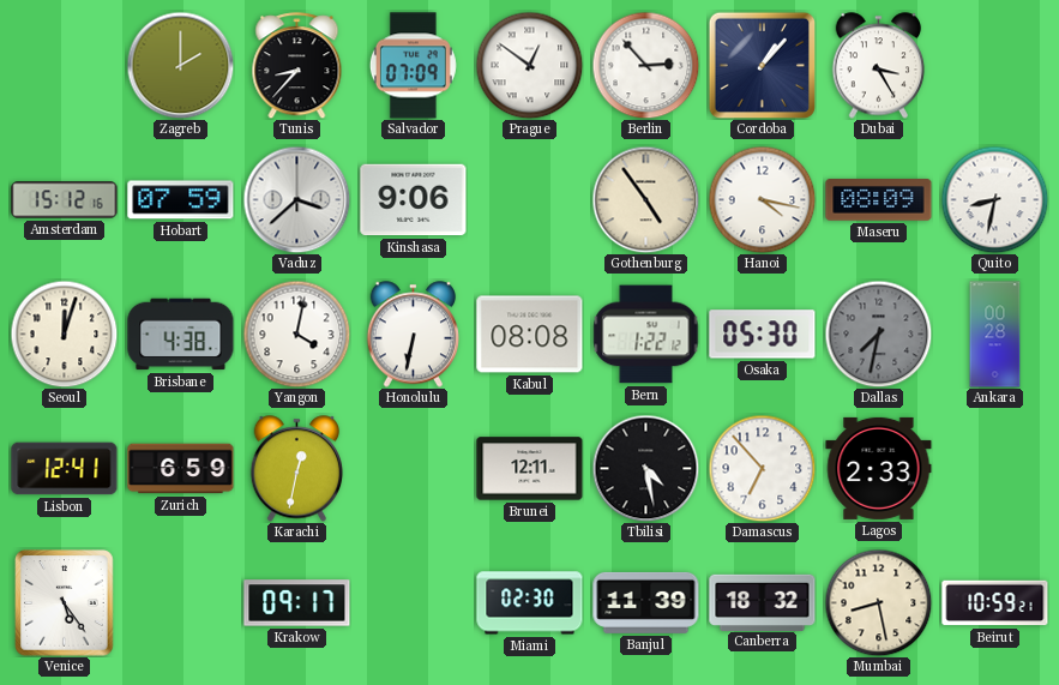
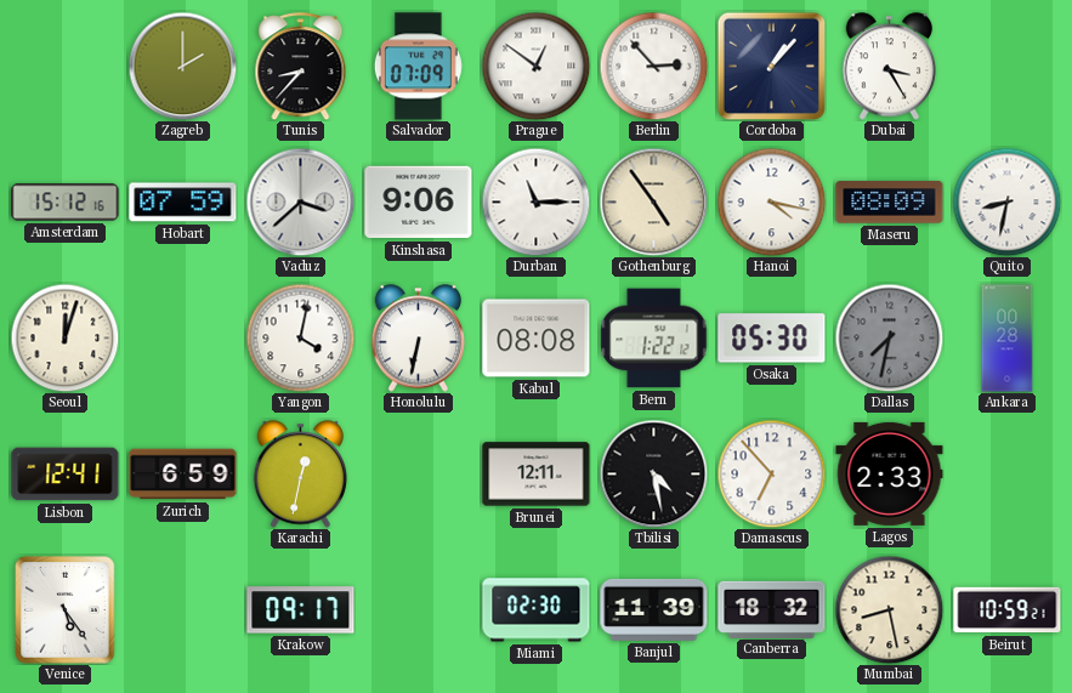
Durban: none -> 11:15
Brisbane: 4:38 -> none
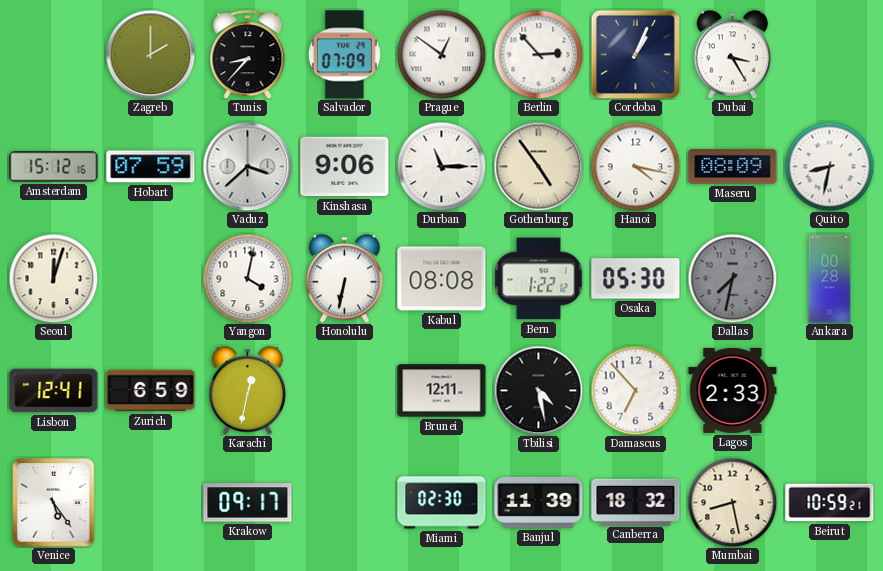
Cordoba: 1:07 -> 1:04
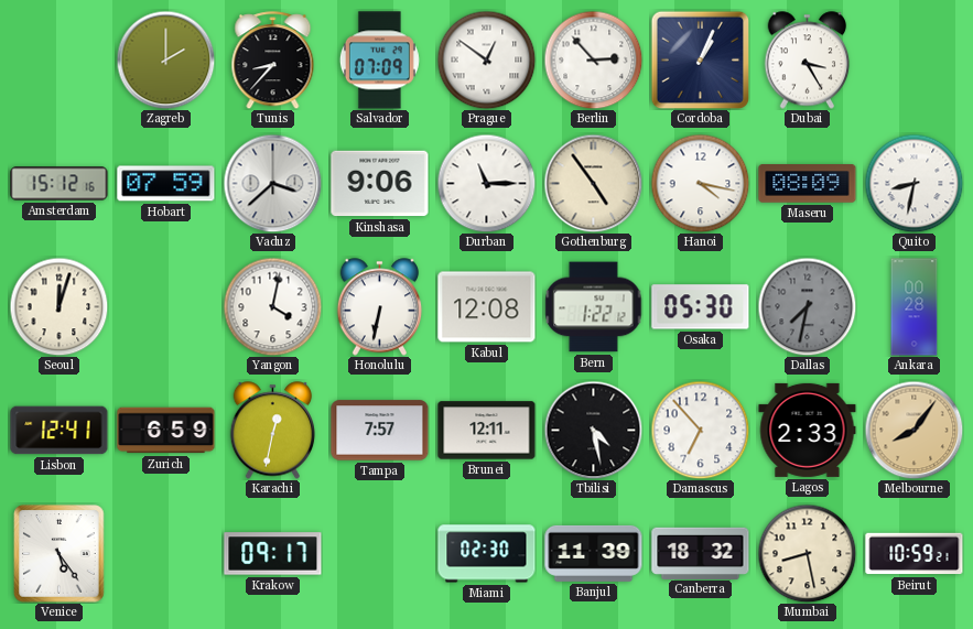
Kabul: 08:08 -> 12:08
Tampa: none -> 7:57
Melbourne: none -> 8:06
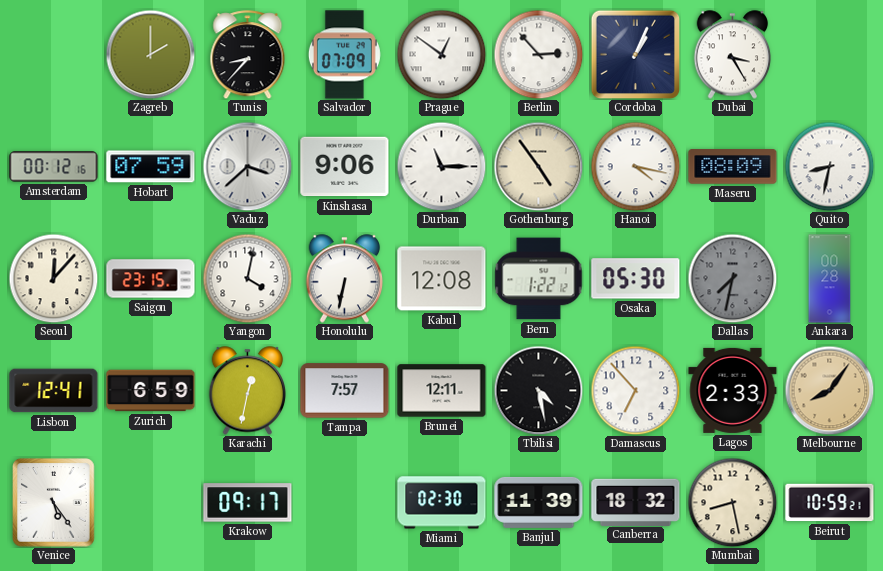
Amsterdam: 15:12 -> 00:12
Seoul: 12:03 -> 12:07
Saigon: none -> 23:15
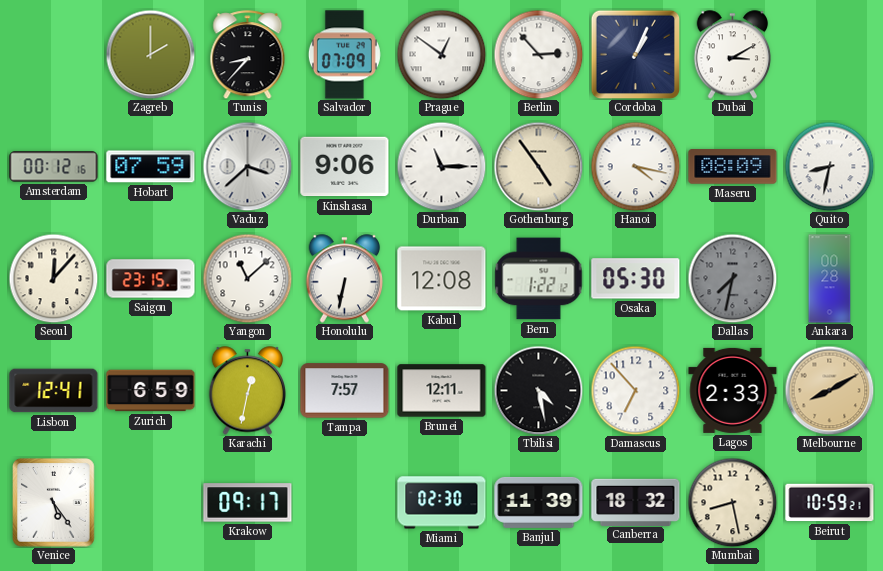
Dubai: 3:25 -> 3:10
Yangon: 4:02 -> 11:08
Melbourne: 8:06 -> 8:10
